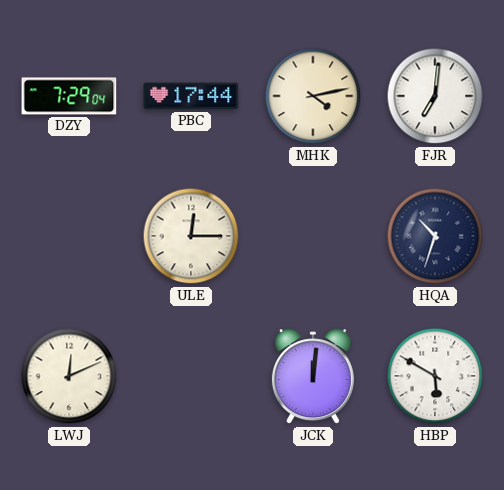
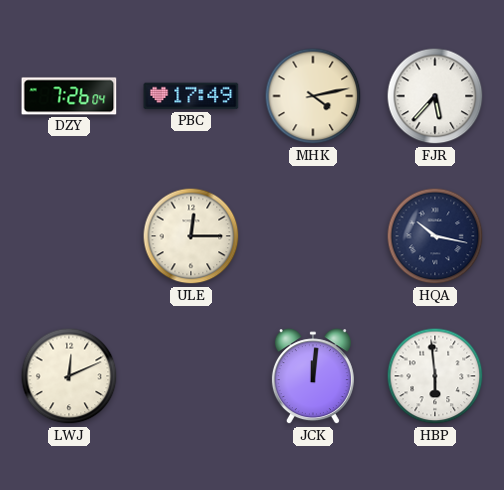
DZY: 7:29 -> 7:26
PBC: 17:44 -> 17:49
FJR: 7:01 -> 5:37
HQA: 10:33 -> 10:17
HBP: 5:50 -> 5:59
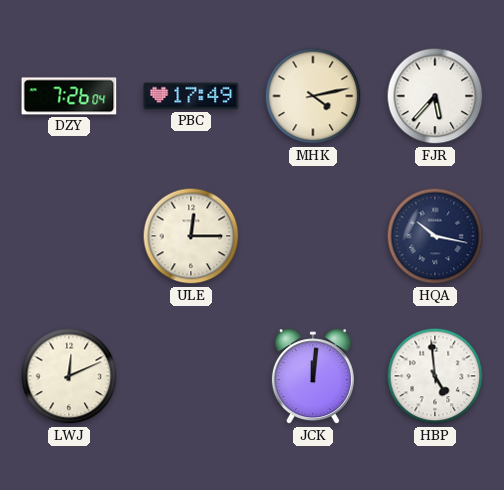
HBP: 5:59 -> 4:59
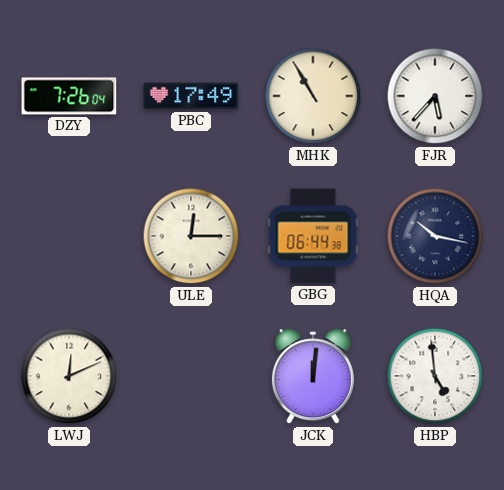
MHK: 4:13 -> 10:55
GBG: none -> 06:44
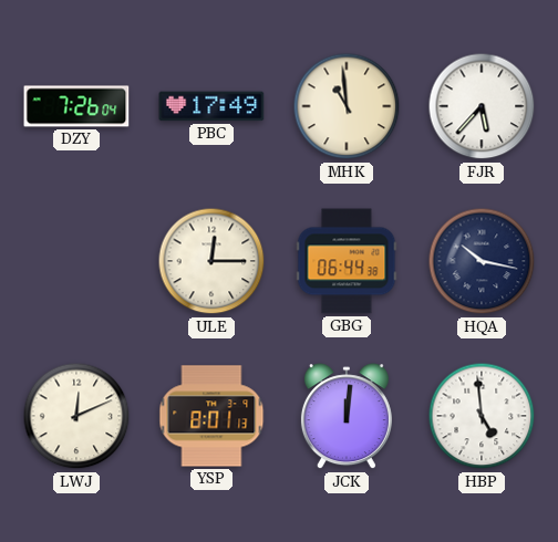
MHK: 10:55 -> 10:59
YSP: none -> 8:01
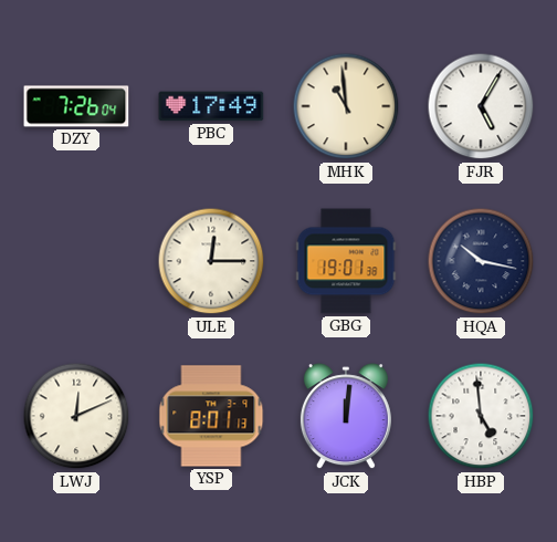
FJR: 5:37 -> 5:05
GBG: 06:44 -> 19:01
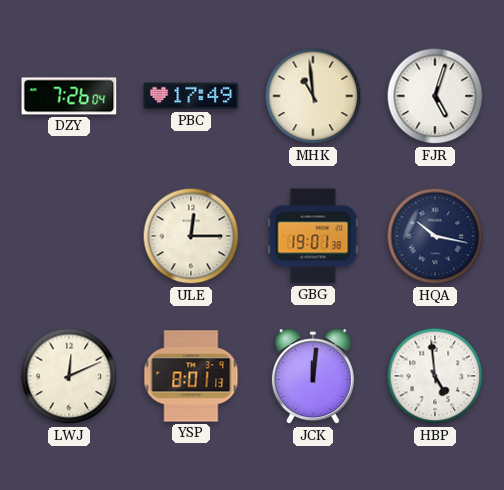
FJR: 5:05 -> 5:03
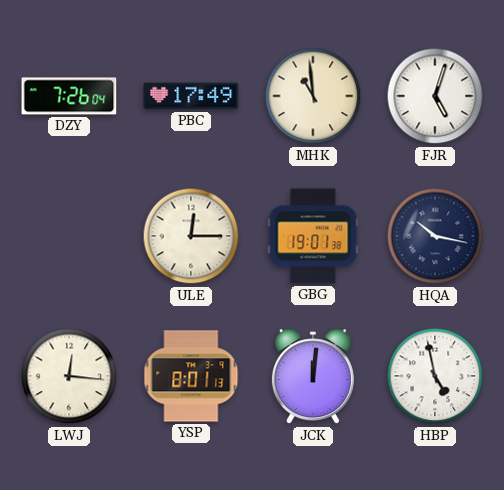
LWJ: 12:11 -> 12:16
HBP: 4:59 -> 4:58
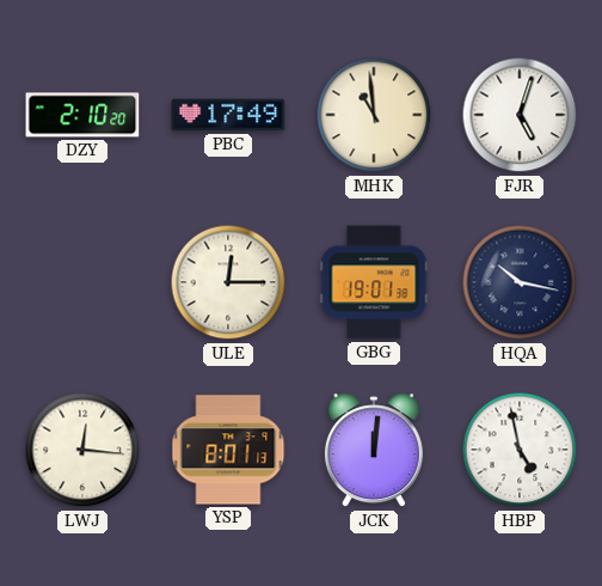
DZY: 7:26 -> 2:10
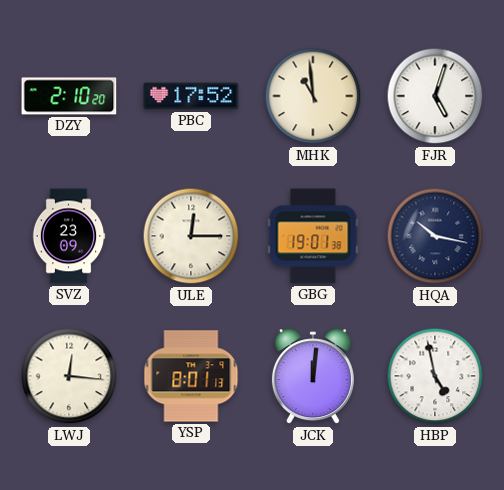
PBC: 17:49 -> 17:52
SVZ: none -> 23:09
